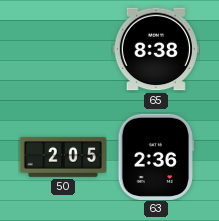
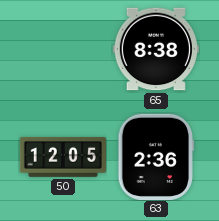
50: 2:05 -> 12:05
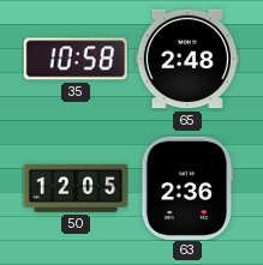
35: none -> 10:58
65: 8:38 -> 2:48
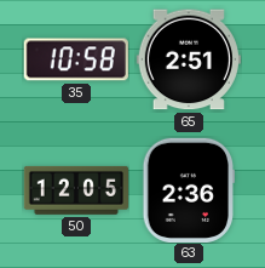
65: 2:48 -> 2:51
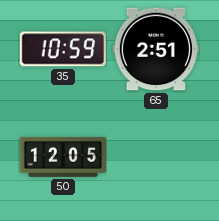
35: 10:58 -> 10:59
63: 2:36 -> none
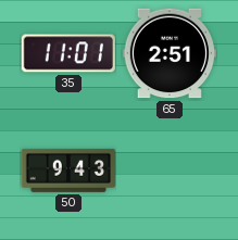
35: 10:59 -> 11:01
50: 12:05 -> 9:43
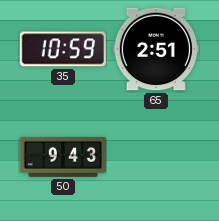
35: 11:01 -> 10:59
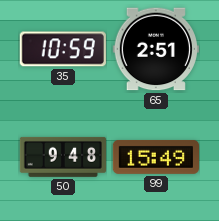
50: 9:43 -> 9:48
99: none -> 15:49
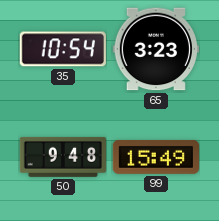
35: 10:59 -> 10:54
65: 2:51 -> 3:23
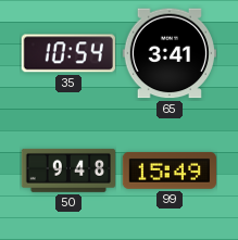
65: 3:23 -> 3:41
